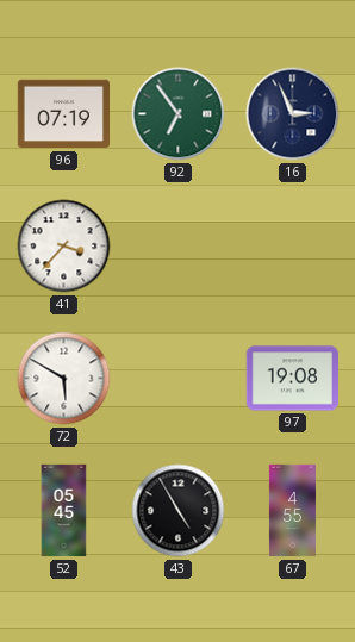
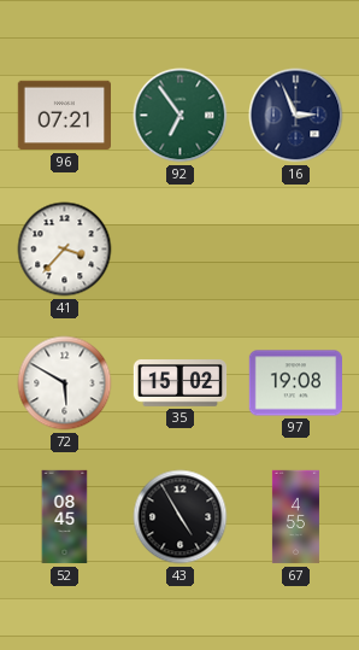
96: 07:19 -> 07:21
35: none -> 15:02
52: 05:45 -> 08:45
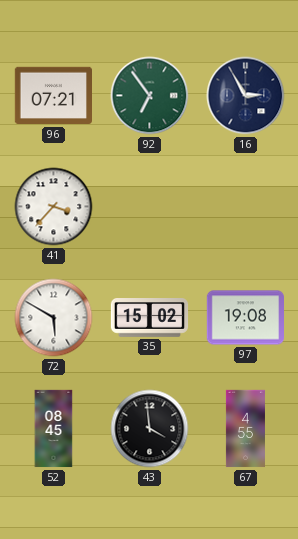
16: 2:56 -> 2:55
43: 4:55 -> 3:59
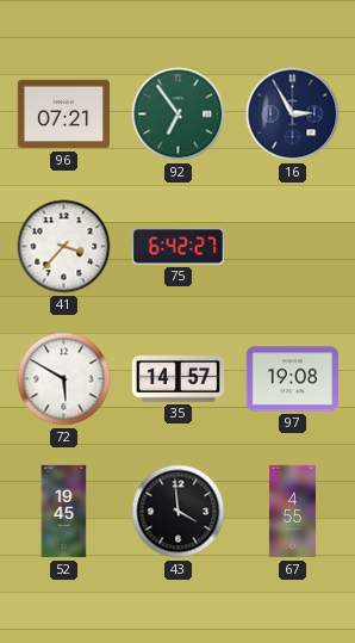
75: none -> 6:42
35: 15:02 -> 14:57
52: 08:45 -> 19:45
